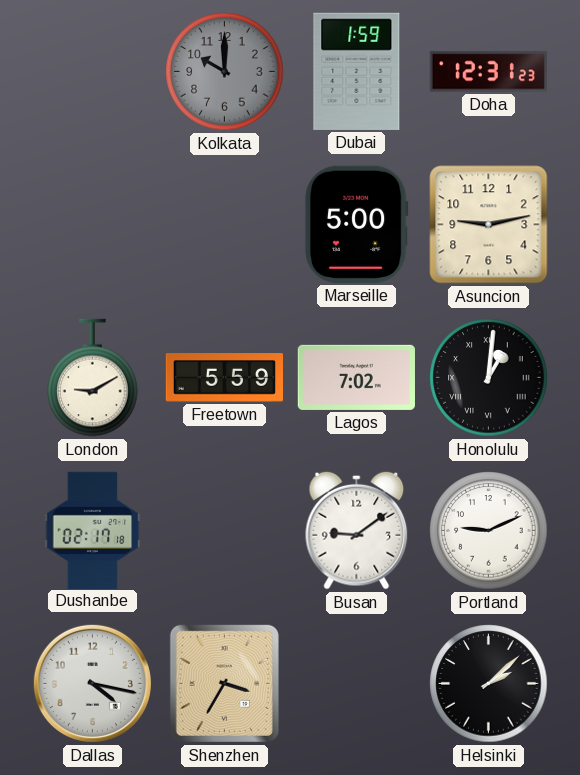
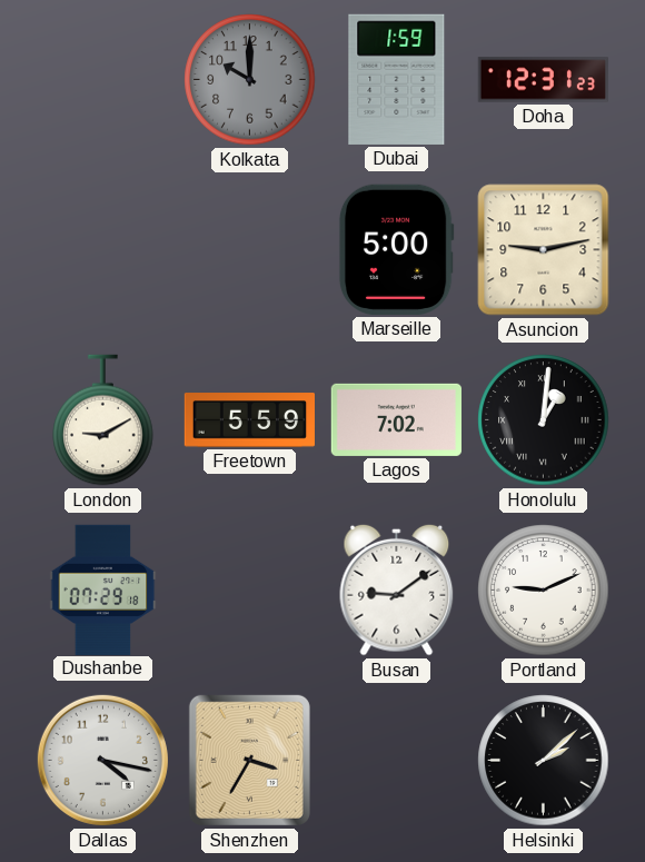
Dushanbe: 02:17 -> 07:29
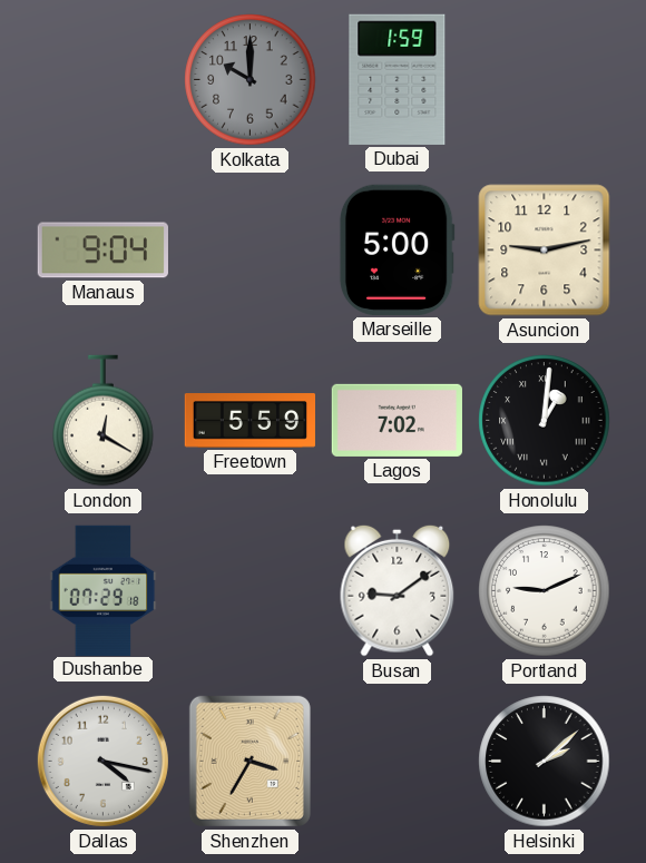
Doha: 12:31 -> none
Manaus: none -> 9:04
London: 9:10 -> 12:20
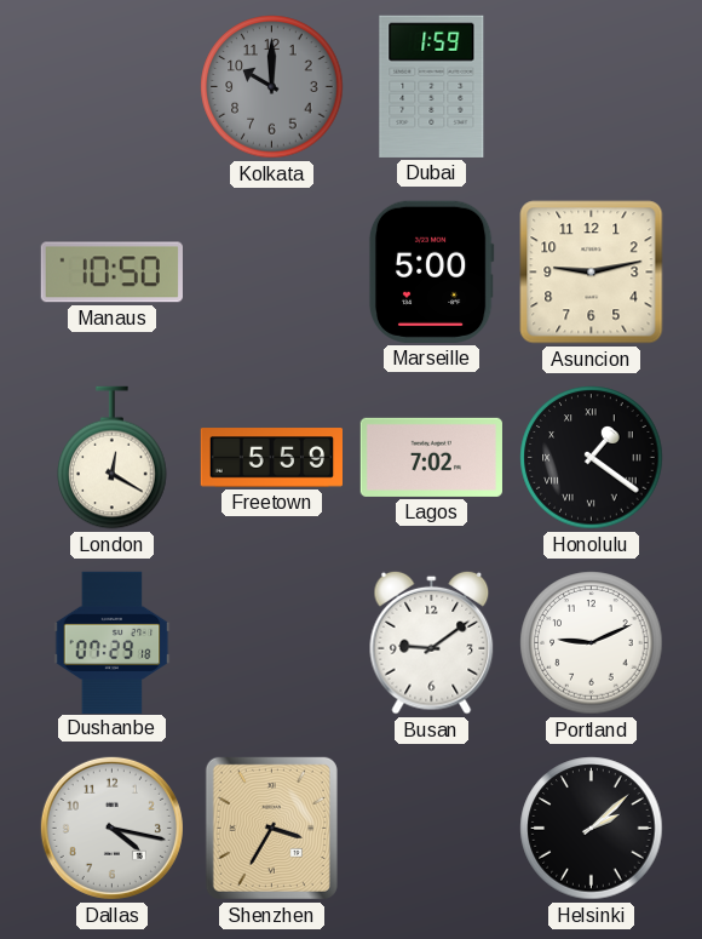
Manaus: 9:04 -> 10:50
Honolulu: 1:01 -> 1:21
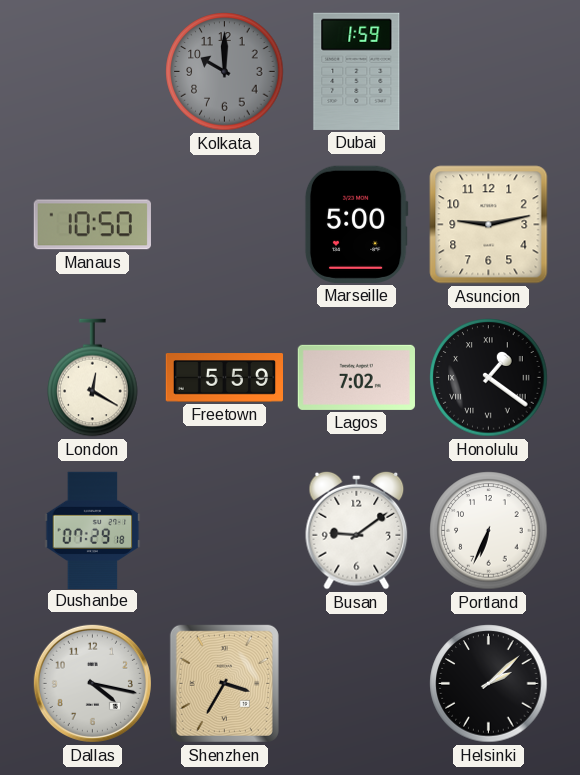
Portland: 9:11 -> 6:34
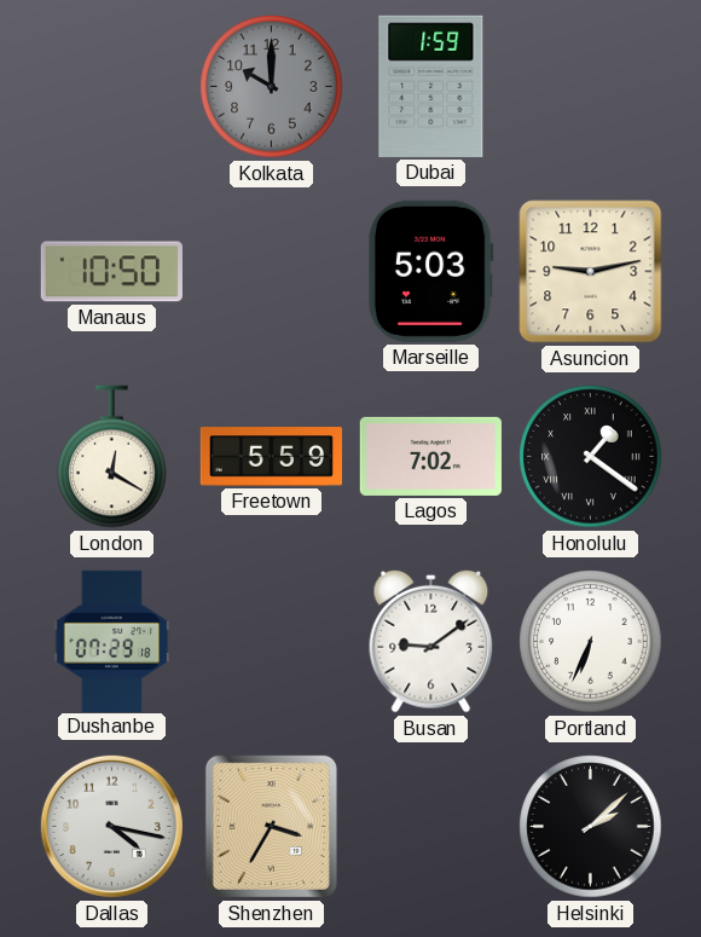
Marseille: 5:00 -> 5:03
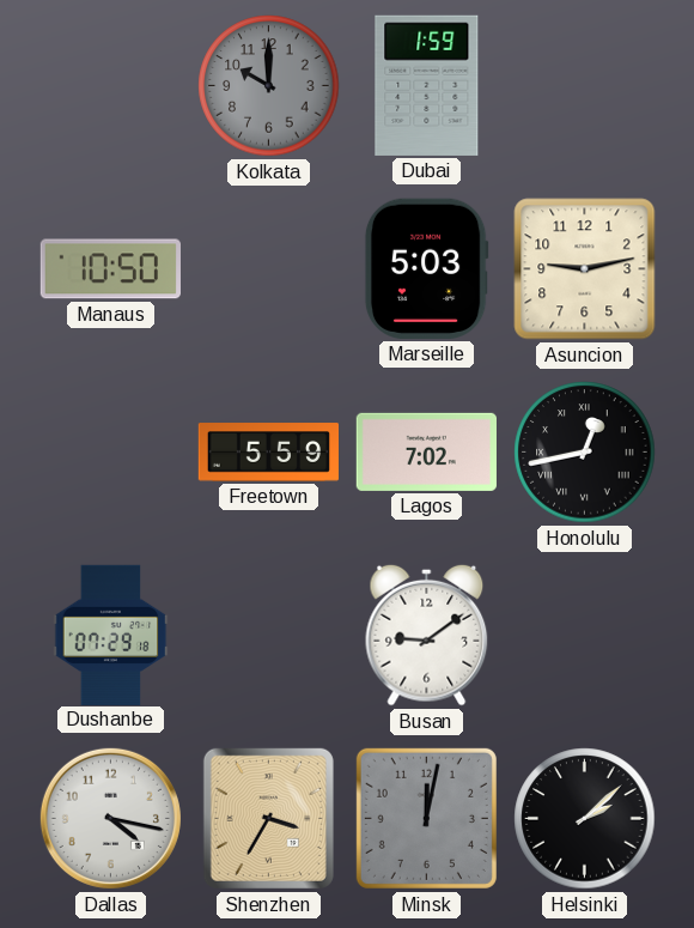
London: 12:20 -> none
Honolulu: 1:21 -> 12:43
Portland: 6:34 -> none
Minsk: none -> 12:02
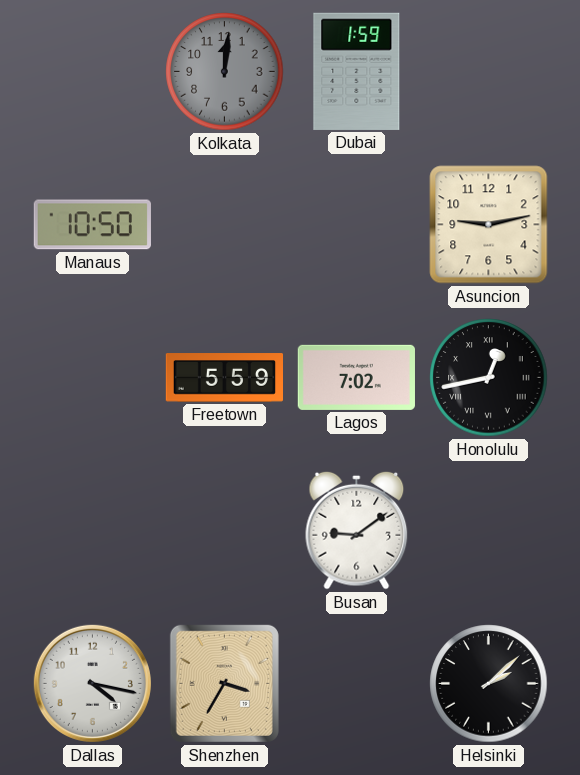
Kolkata: 10:00 -> 12:01
Marseille: 5:03 -> none
Dushanbe: 07:29 -> none
Minsk: 12:02 -> none
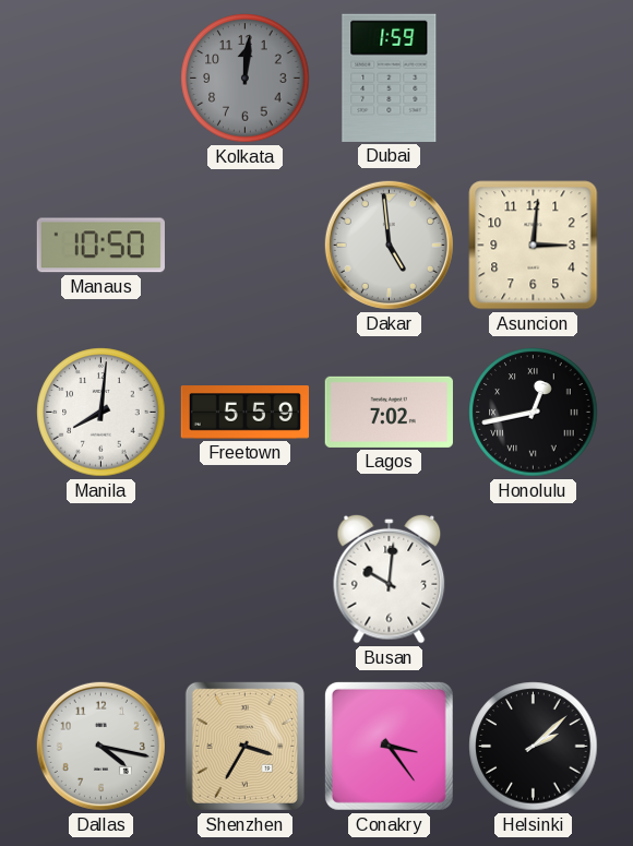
Dakar: none -> 4:59
Asuncion: 9:13 -> 3:01
Manila: none -> 8:01
Busan: 9:09 -> 10:01
Conakry: none -> 3:24
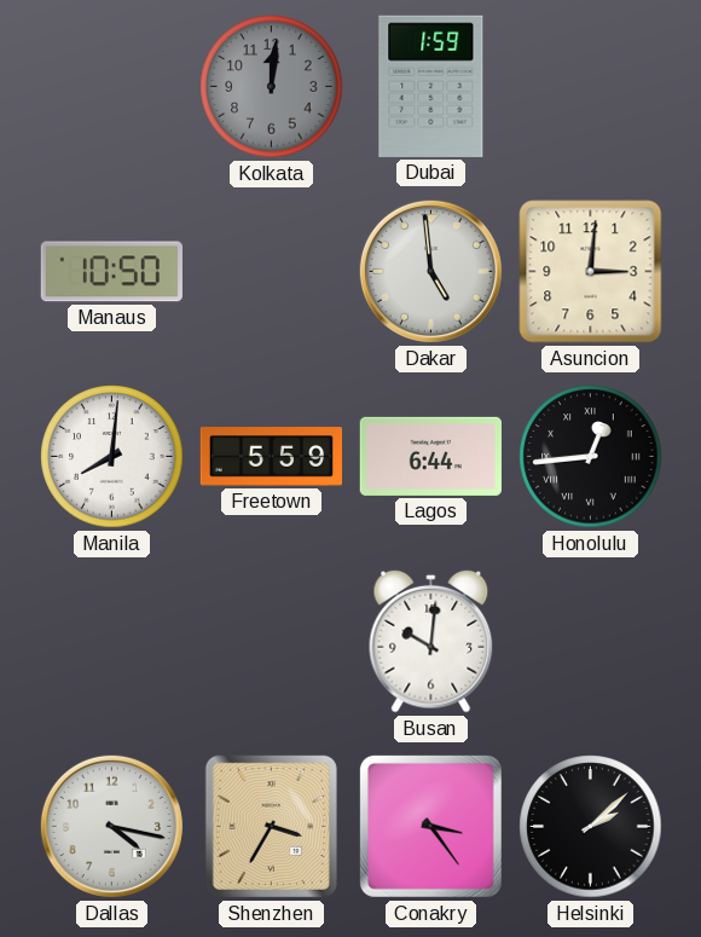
Lagos: 7:02 -> 6:44
Honolulu: 12:43 -> 12:44
